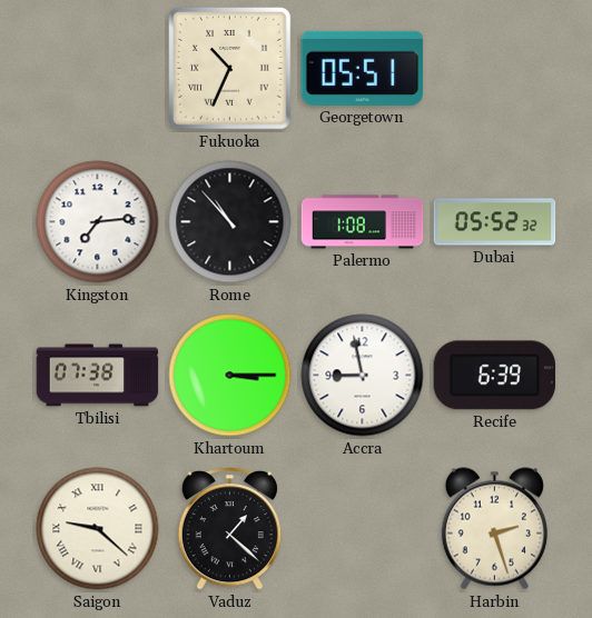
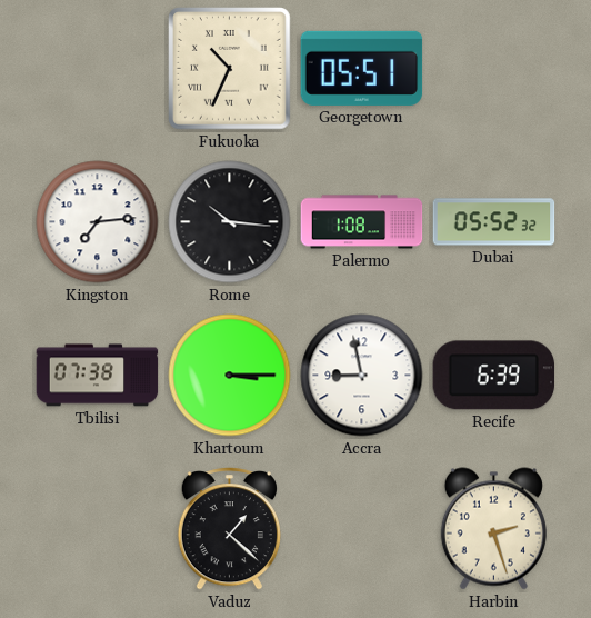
Rome: 10:53 -> 10:16
Saigon: 9:22 -> none
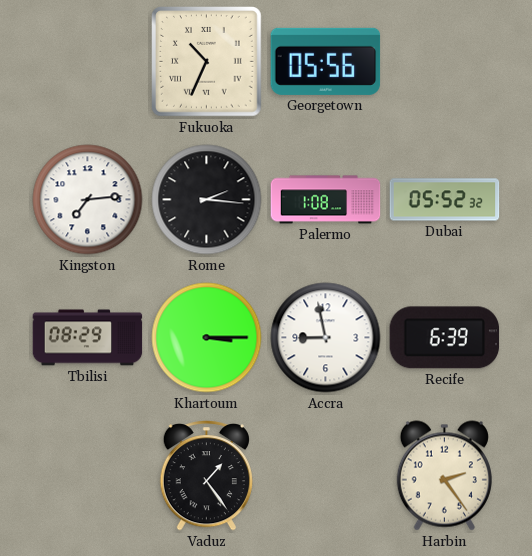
Georgetown: 05:51 -> 05:56
Rome: 10:16 -> 2:16
Tbilisi: 07:38 -> 08:29
Vaduz: 1:22 -> 1:24
Harbin: 2:27 -> 2:24
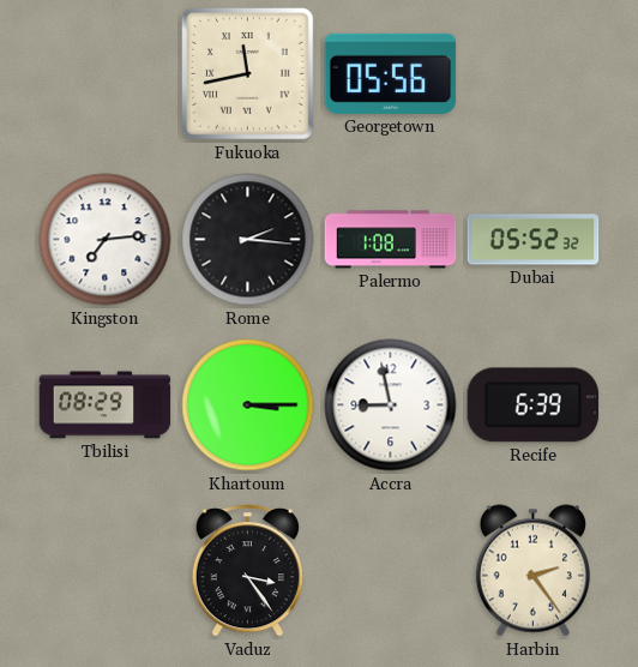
Fukuoka: 10:34 -> 11:43
Vaduz: 1:24 -> 3:24
